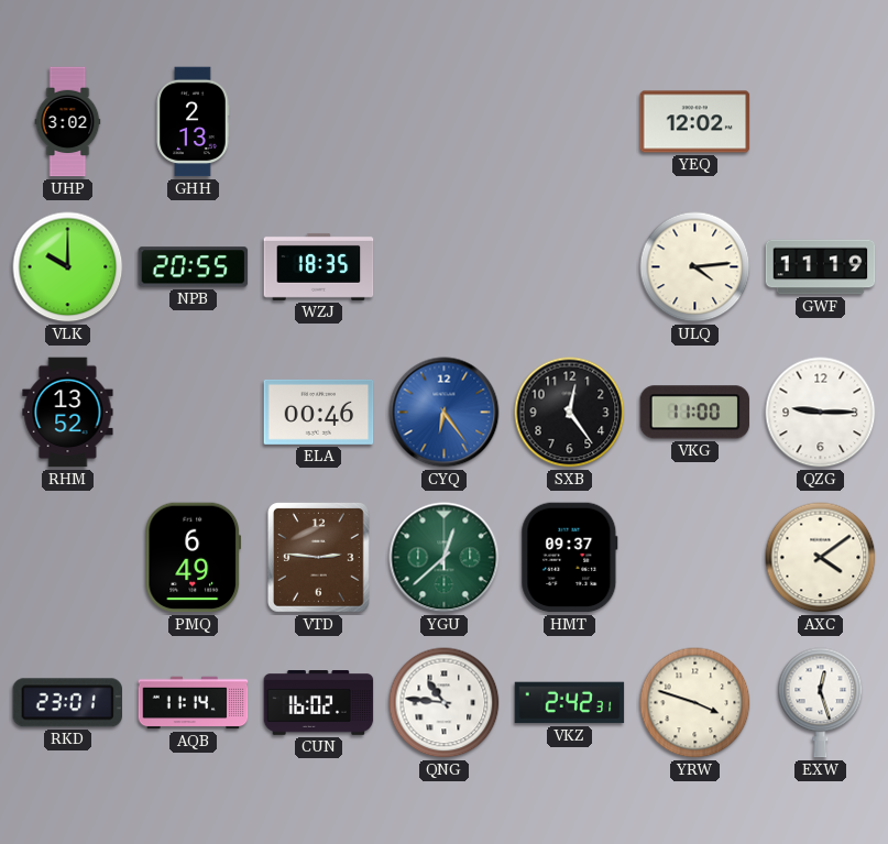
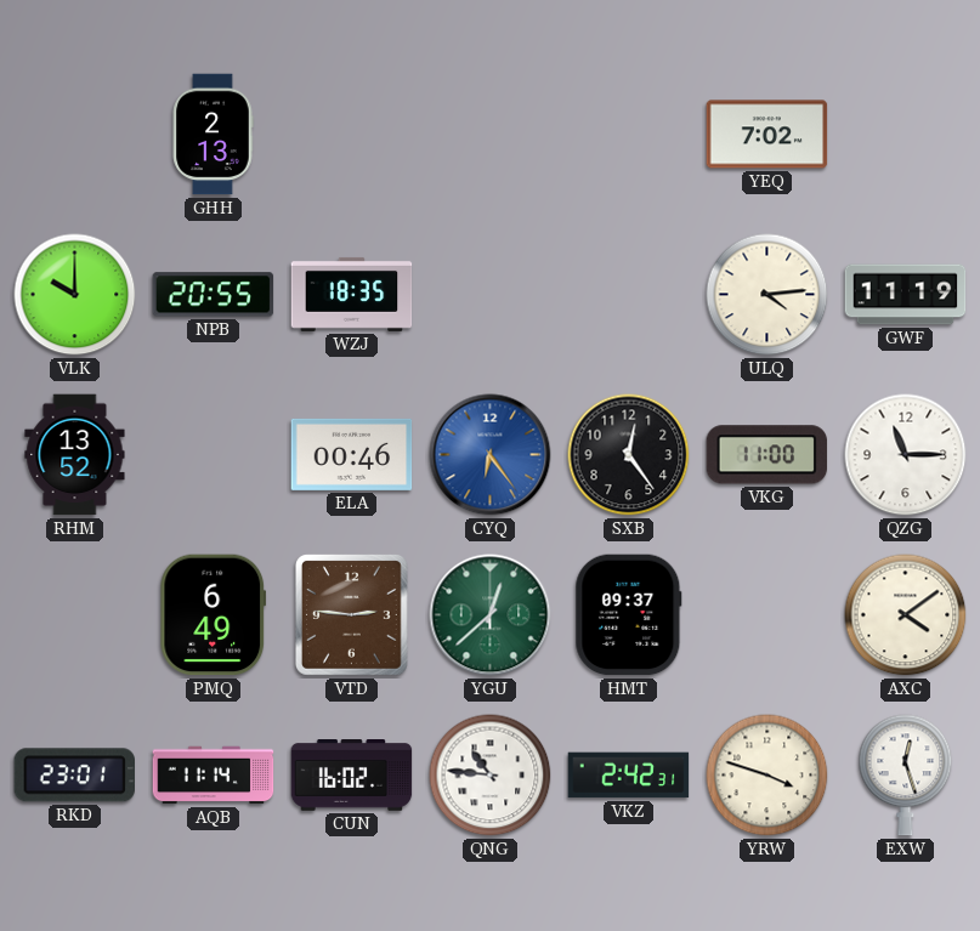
UHP: 3:02 -> none
YEQ: 12:02 -> 7:02
QZG: 9:15 -> 11:15
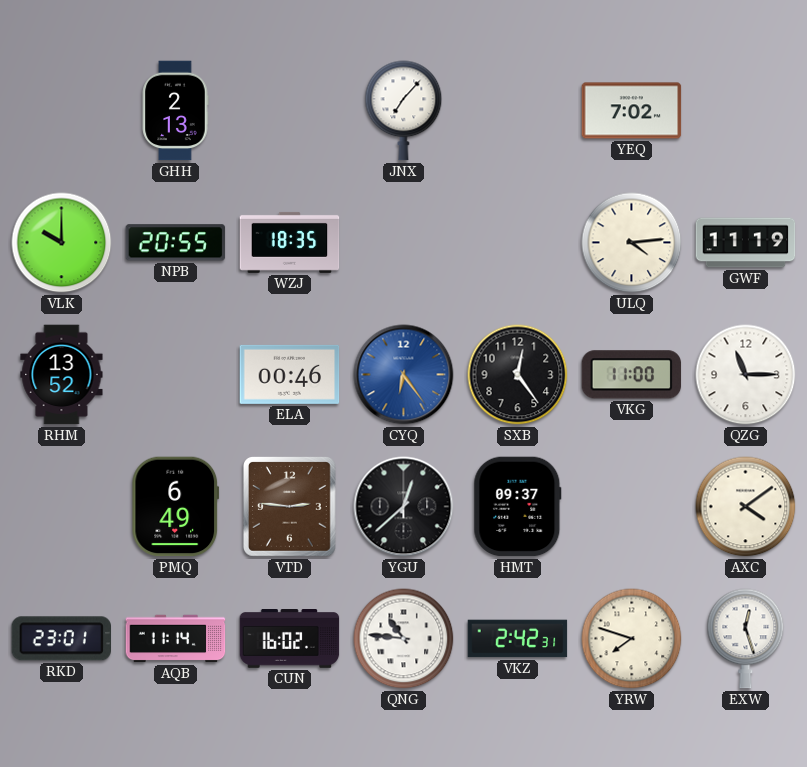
JNX: none -> 7:07
YGU dial: green -> black
YRW: 3:48 -> 7:48
